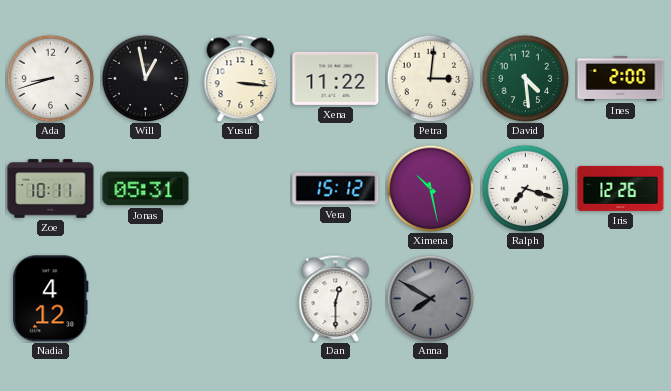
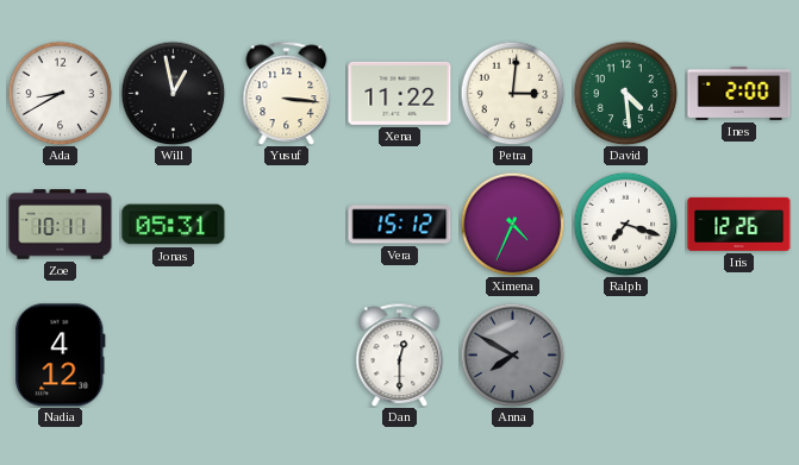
Ada: 8:42 -> 8:40
Ximena: 10:28 -> 4:34
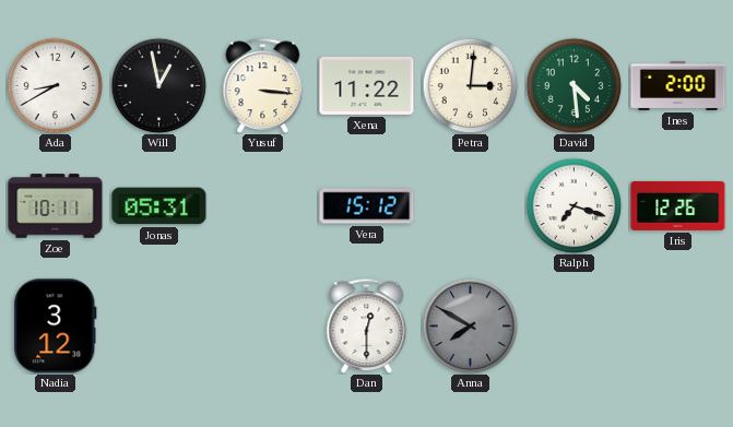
Ximena: 4:34 -> none
Nadia: 4:12 -> 3:12
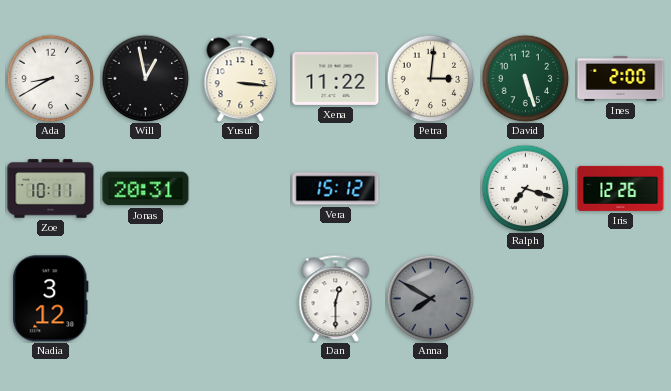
David: 4:29 -> 5:27
Jonas: 05:31 -> 20:31
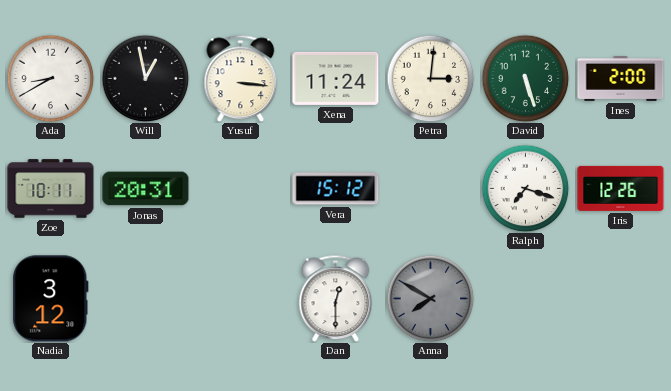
Xena: 11:22 -> 11:24
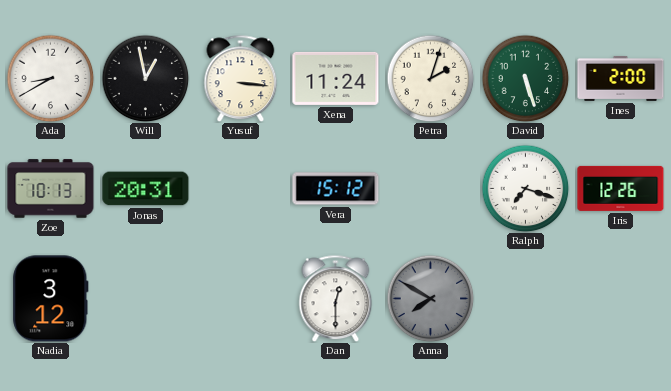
Petra: 3:01 -> 2:03
Zoe: 10:11 -> 10:13
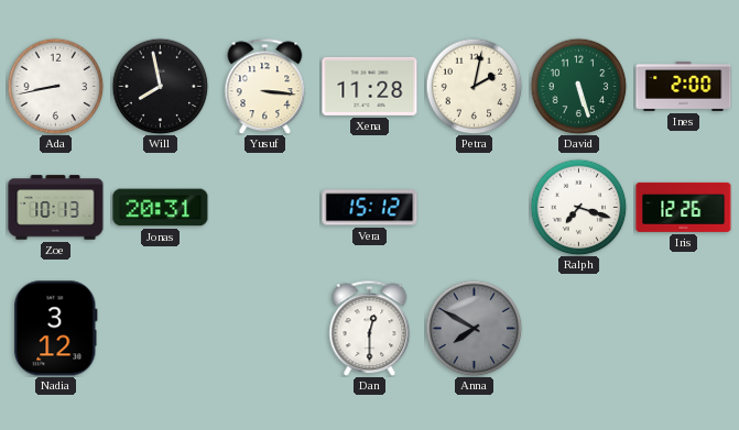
Ada: 8:40 -> 8:43
Will: 12:58 -> 7:58
Xena: 11:24 -> 11:28
Petra: 2:03 -> 2:02
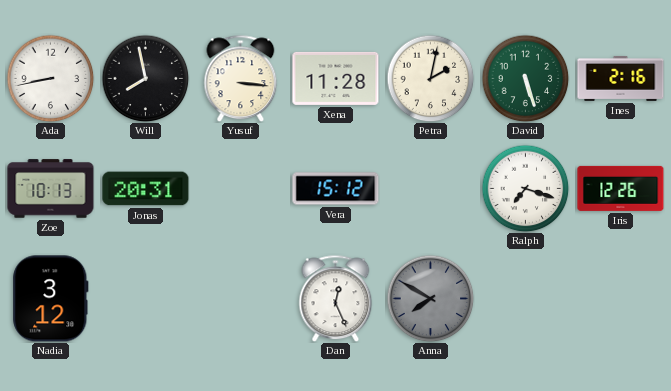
Ines: 2:00 -> 2:16
Dan: 12:30 -> 12:26
